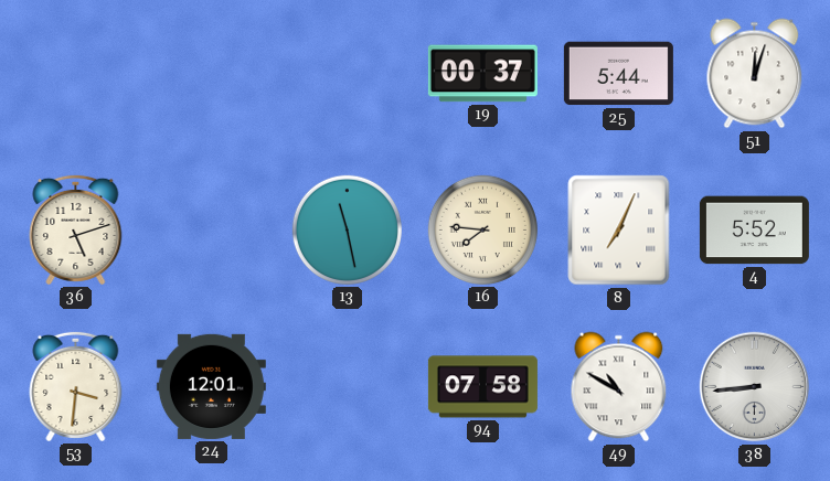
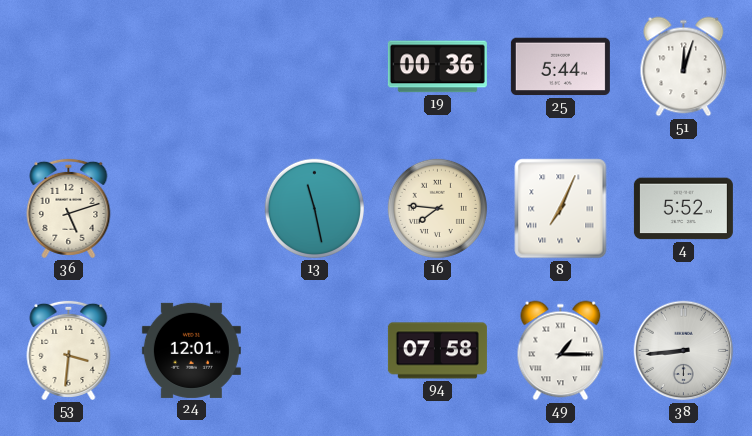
19: 00:37 -> 00:36
49: 10:50 -> 1:15
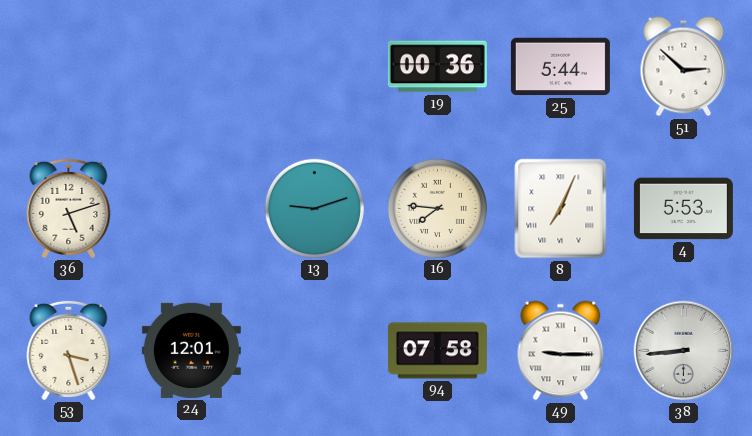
51: 12:03 -> 2:52
13: 11:28 -> 9:12
4: 5:52 -> 5:53
53: 3:31 -> 3:27
49: 1:15 -> 9:15
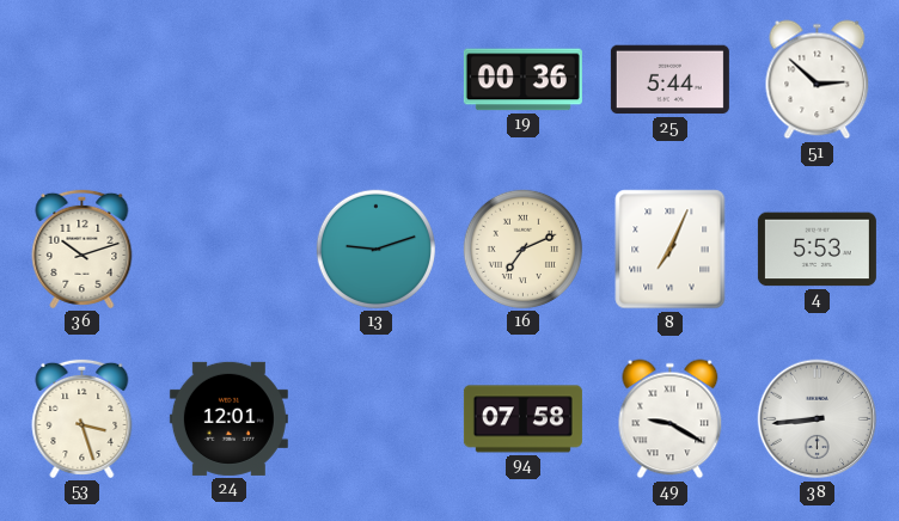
36: 5:12 -> 10:12
16: 7:46 -> 7:11
49: 9:15 -> 9:20
